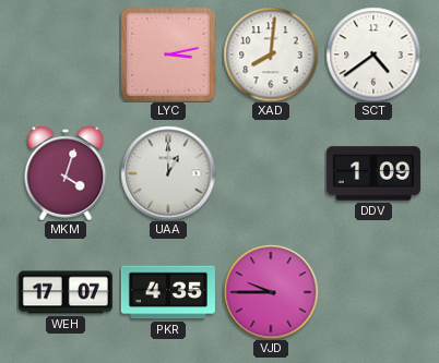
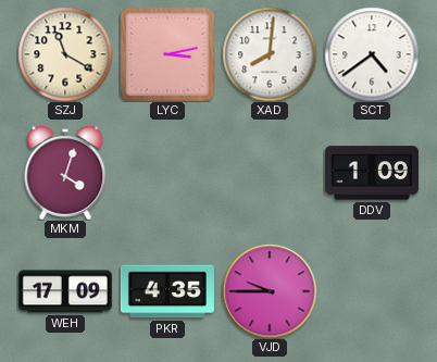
SZJ: none -> 11:20
UAA: 1:00 -> none
WEH: 17:07 -> 17:09
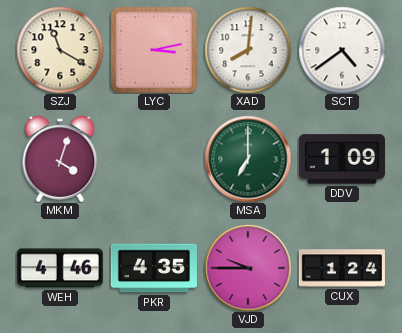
MSA: none -> 7:00
WEH: 17:09 -> 4:46
CUX: none -> 1:24
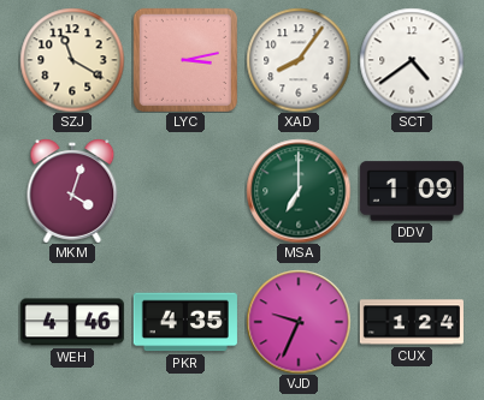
XAD: 8:01 -> 8:06
VJD: 9:45 -> 9:34
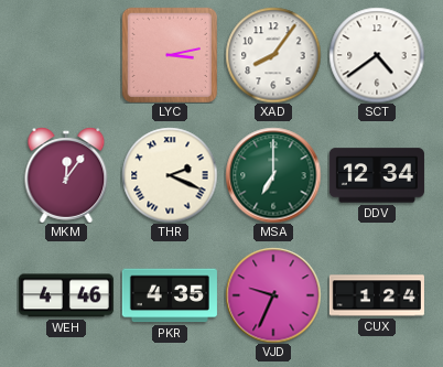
SZJ: 11:20 -> none
MKM: 4:03 -> 12:06
THR: none -> 2:19
DDV: 1:09 -> 12:34
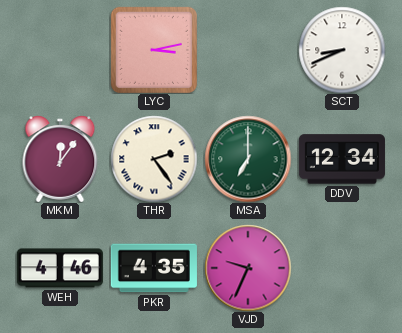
XAD: 8:06 -> none
SCT: 4:39 -> 8:41
THR: 2:19 -> 2:24
CUX: 1:24 -> none
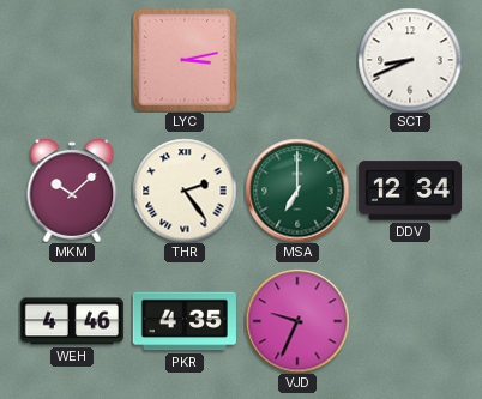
MKM: 12:06 -> 10:08
